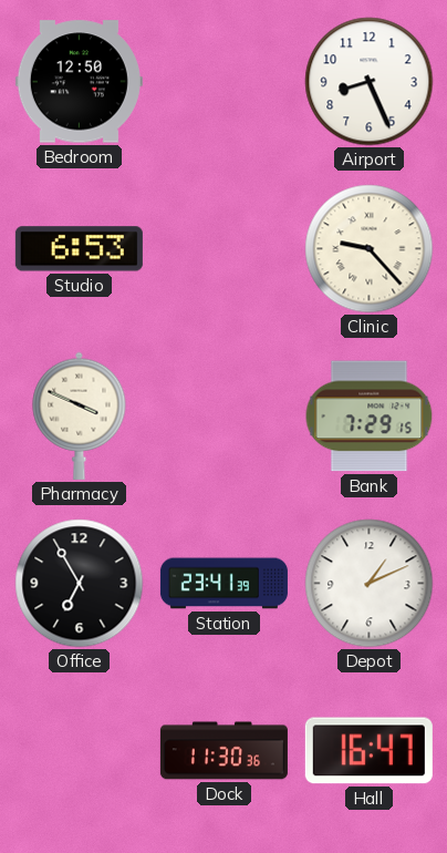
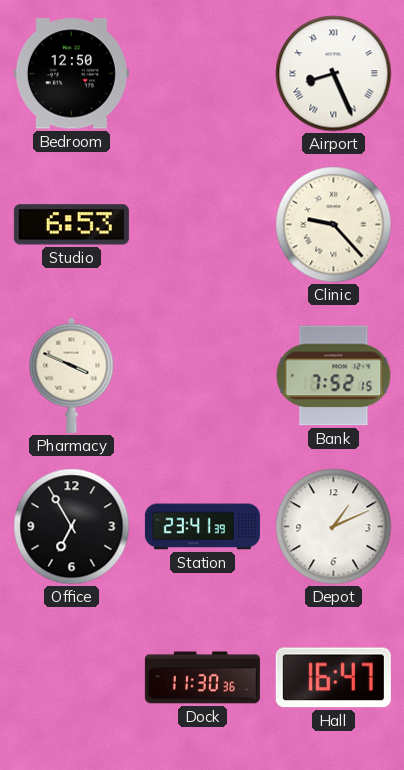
Airport numerals: Arabic -> Roman
Bank: 7:29 -> 7:52
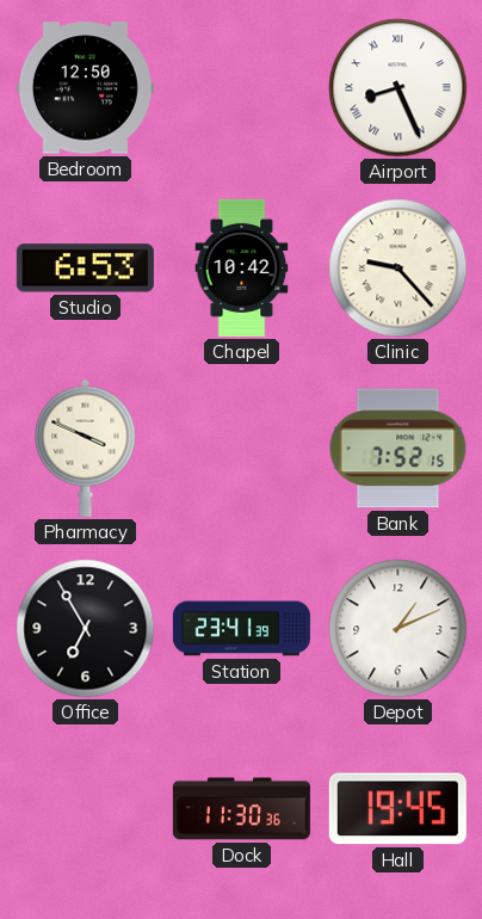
Chapel: none -> 10:42
Hall: 16:47 -> 19:45
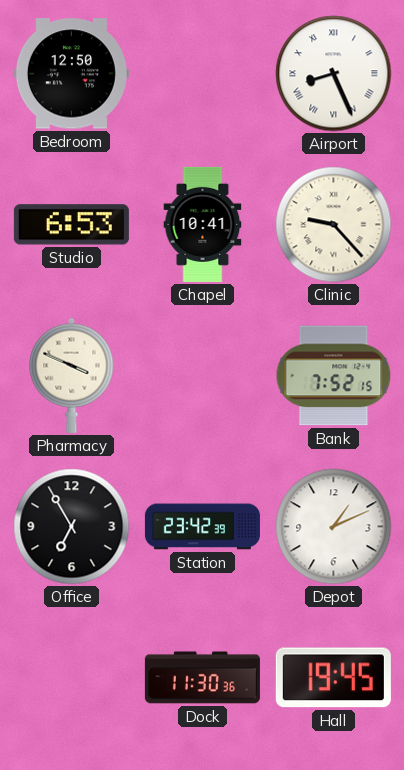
Chapel: 10:42 -> 10:41
Station: 23:41 -> 23:42
